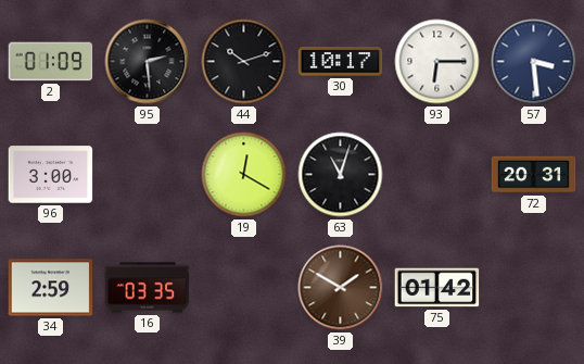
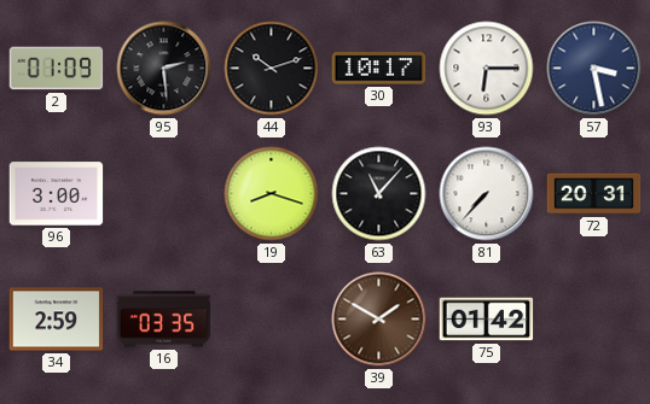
57: 3:29 -> 3:28
19: 12:20 -> 8:18
63: 11:03 -> 11:07
81: none -> 7:37
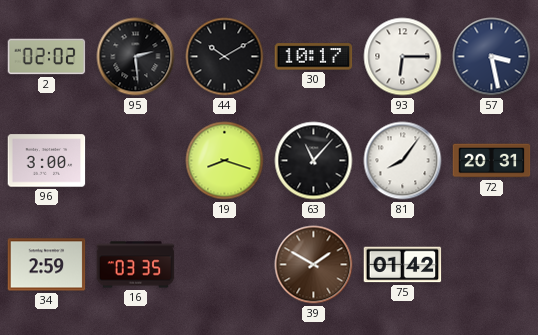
2: 01:09 -> 02:02
44: 10:12 -> 10:10
81: 7:37 -> 8:06
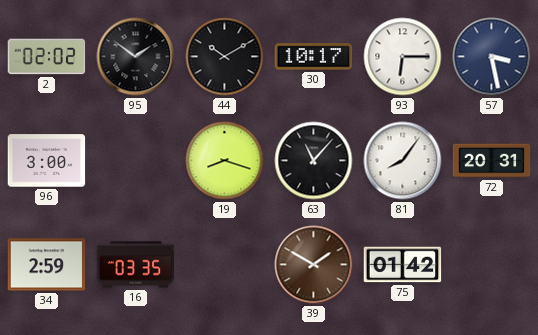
95: 2:29 -> 1:51
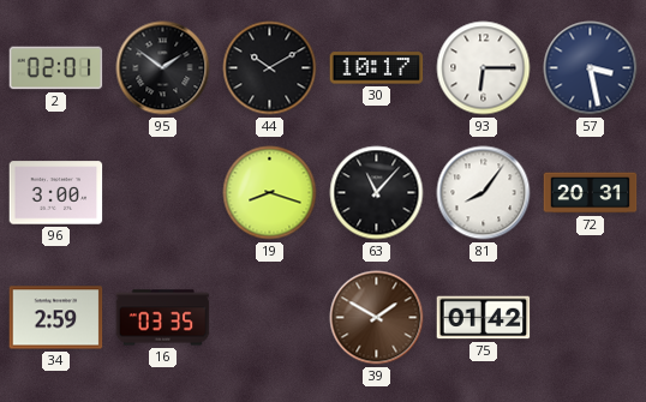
2: 02:02 -> 02:01
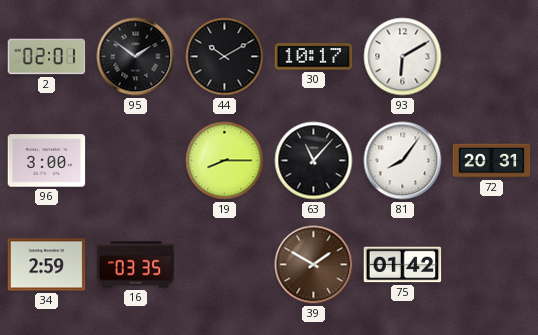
93: 6:15 -> 6:10
57: 3:28 -> none
19: 8:18 -> 8:15
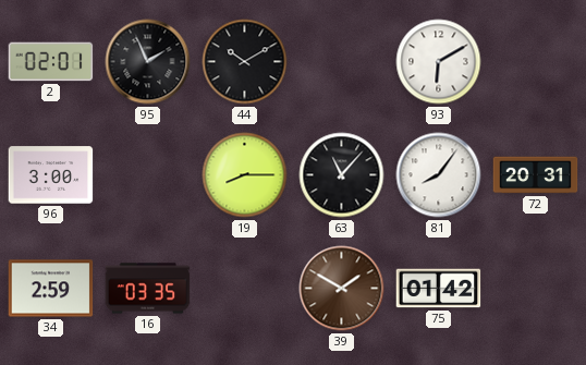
95: 1:51 -> 1:56
30: 10:17 -> none
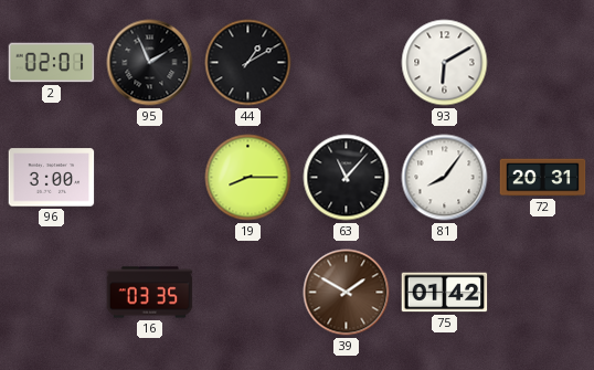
44: 10:10 -> 1:10
34: 2:59 -> none
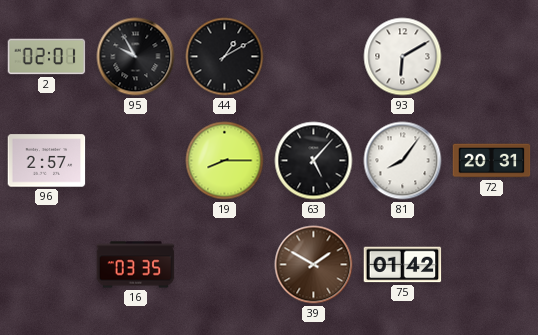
95: 1:56 -> 9:55
96: 3:00 -> 2:57
63: 11:07 -> 5:07
